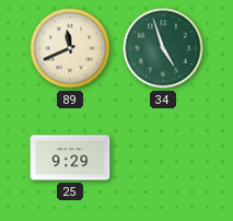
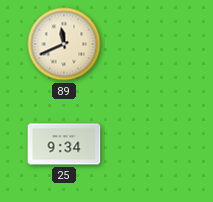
34: 4:57 -> none
25: 9:29 -> 9:34
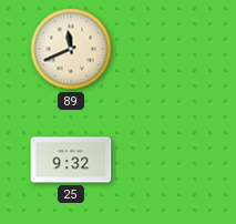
25: 9:34 -> 9:32
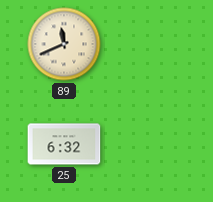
25: 9:32 -> 6:32
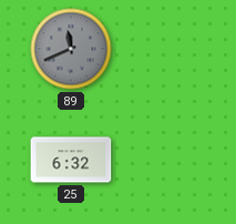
89 dial: cream -> grey
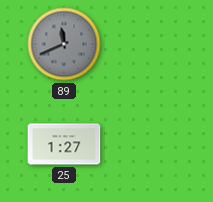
25: 6:32 -> 1:27
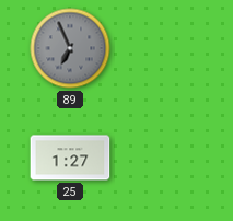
89: 11:41 -> 6:56
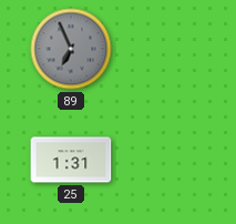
25: 1:27 -> 1:31
